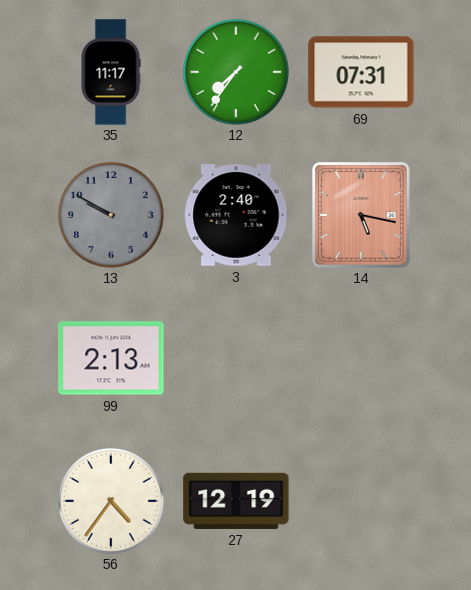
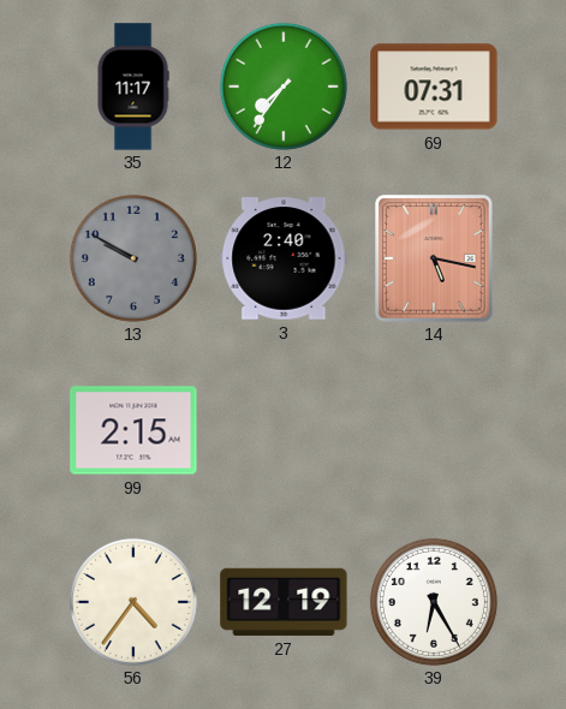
99: 2:13 -> 2:15
39: none -> 6:25
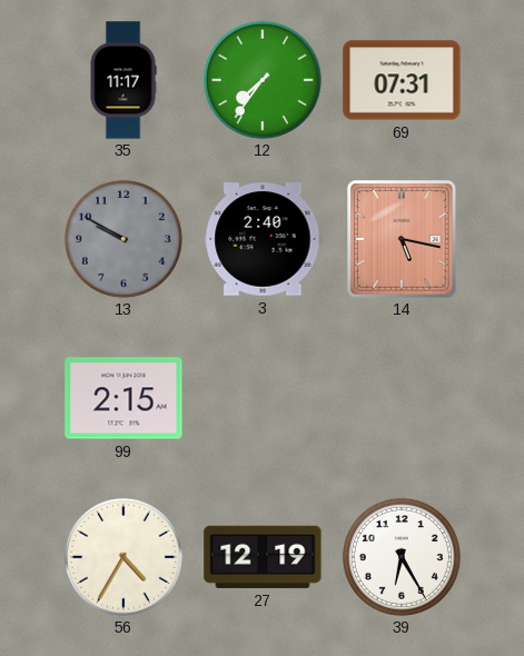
56: 4:36 -> 4:35
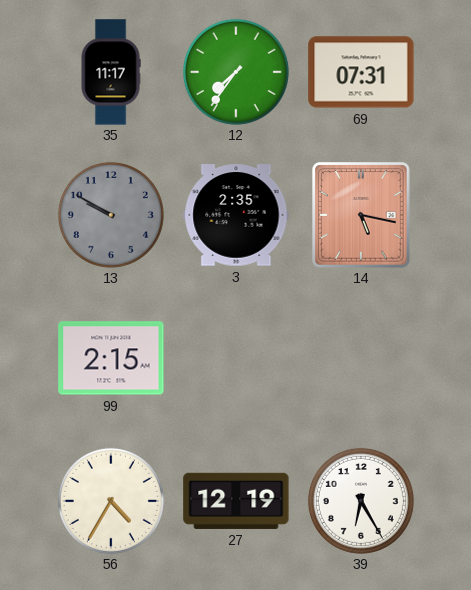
3: 2:40 -> 2:35
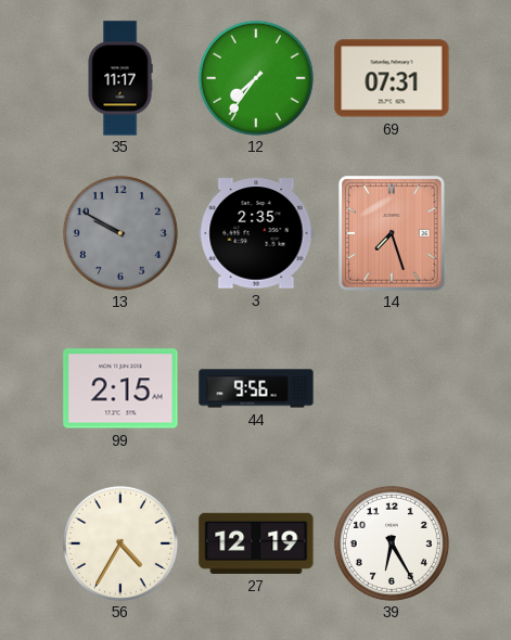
14: 5:17 -> 7:27
44: none -> 9:56
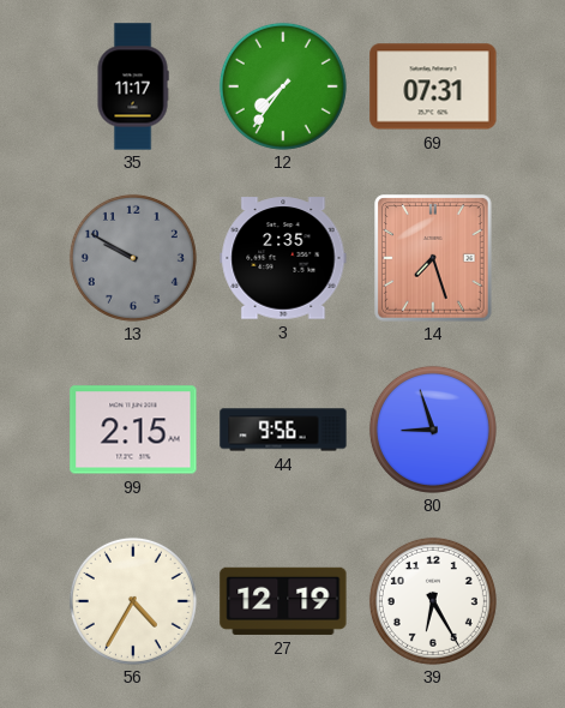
80: none -> 8:57
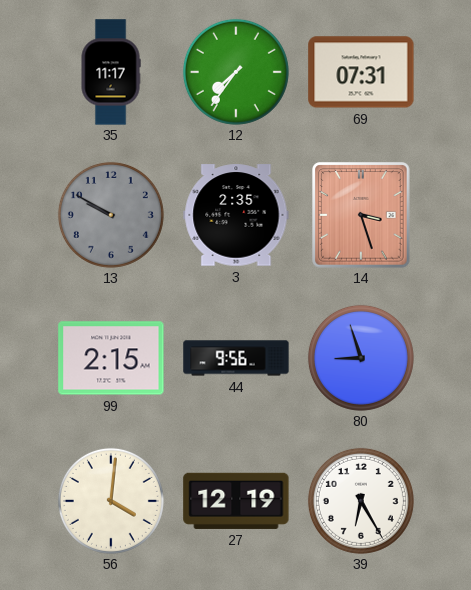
14: 7:27 -> 3:27
56: 4:35 -> 4:01
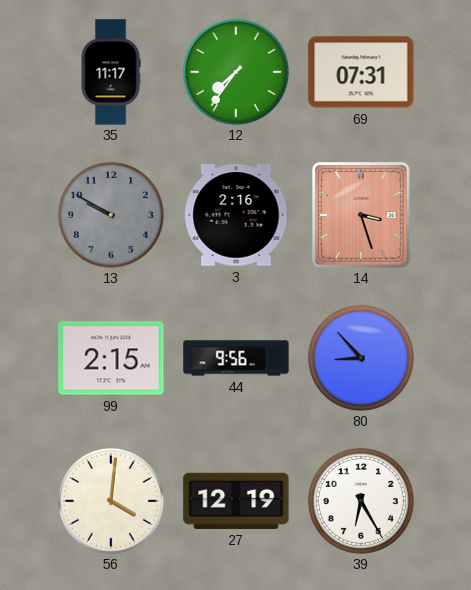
3: 2:35 -> 2:16
80: 8:57 -> 8:53
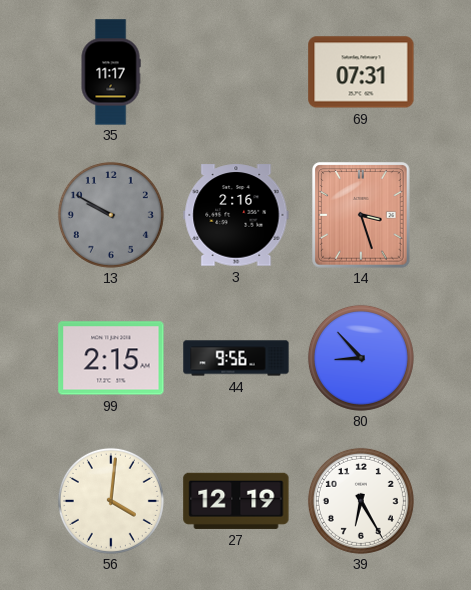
12: 7:36 -> none
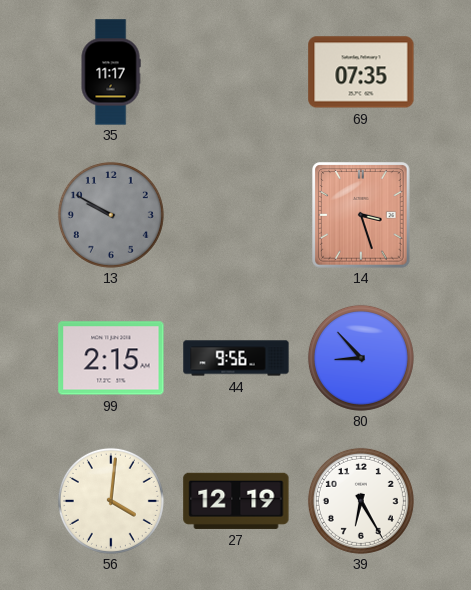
69: 07:31 -> 07:35
3: 2:16 -> none
